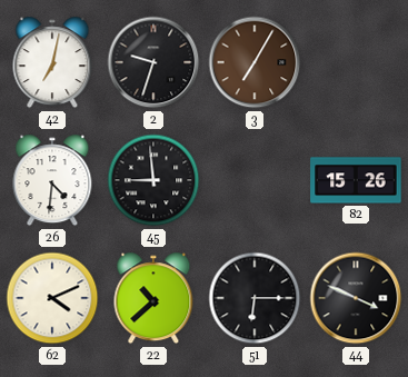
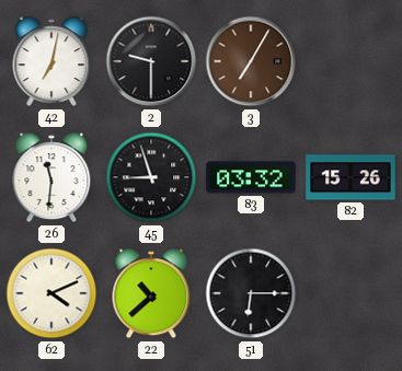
2: 9:33 -> 9:30
26: 4:31 -> 11:31
45: 8:59 -> 8:57
83: none -> 03:32
44: 3:49 -> none
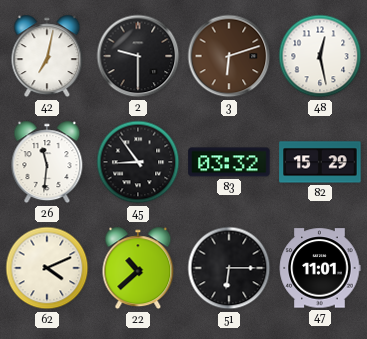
3: 7:05 -> 6:12
48: none -> 12:28
45: 8:57 -> 8:54
82: 15:26 -> 15:29
47: none -> 11:01
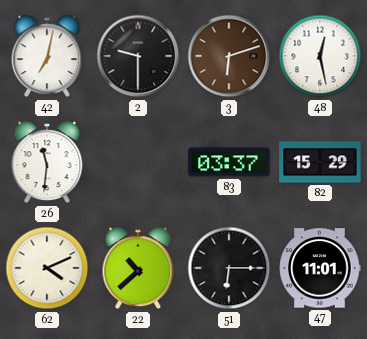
45: 8:54 -> none
83: 03:32 -> 03:37
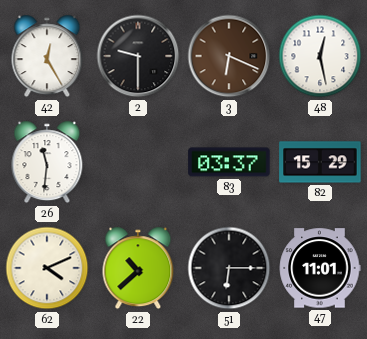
42: 7:02 -> 12:25
3: 6:12 -> 6:19
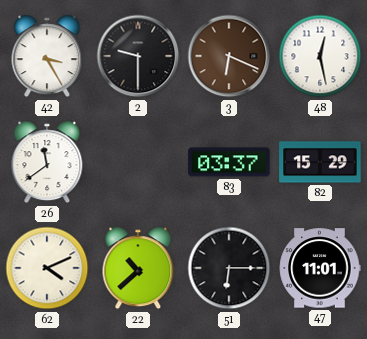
42: 12:25 -> 3:25
26: 11:31 -> 11:39
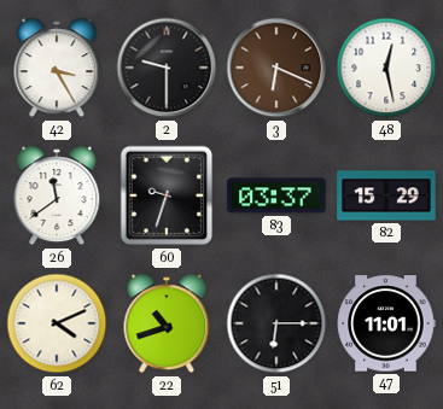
60: none -> 9:33
22: 10:38 -> 10:42
